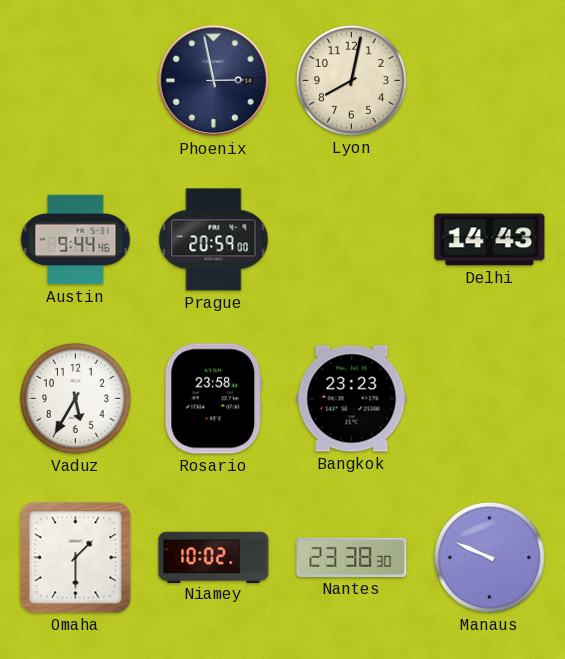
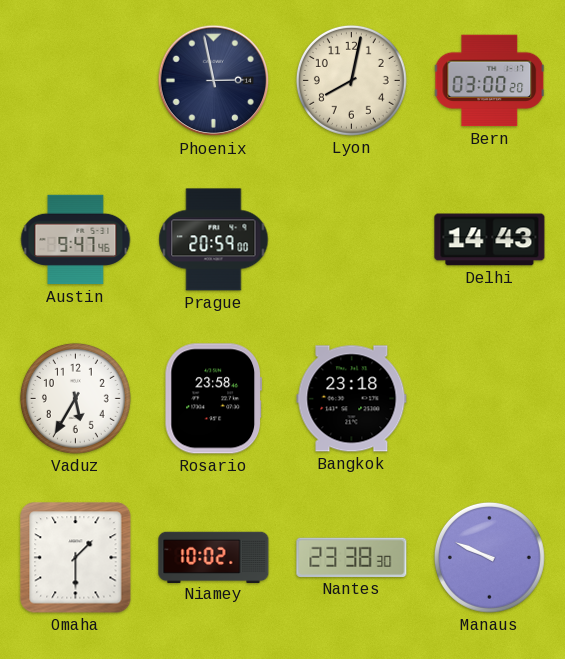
Bern: none -> 03:00
Austin: 9:44 -> 9:47
Bangkok: 23:23 -> 23:18
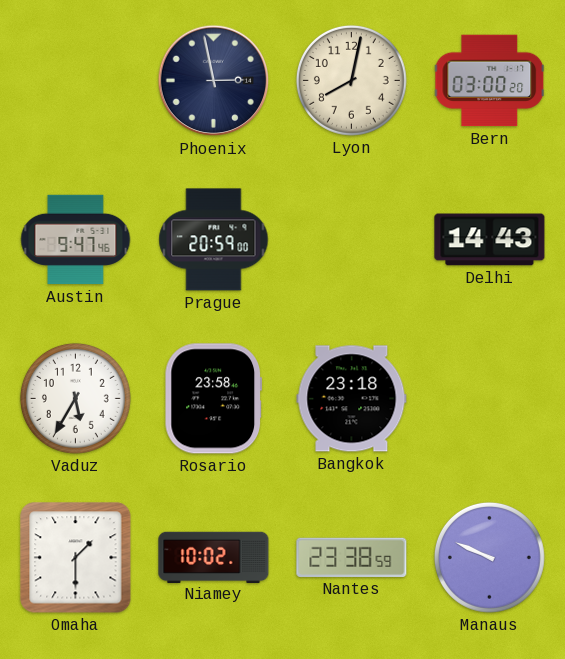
Nantes: 23:38:30 -> 23:38:59
